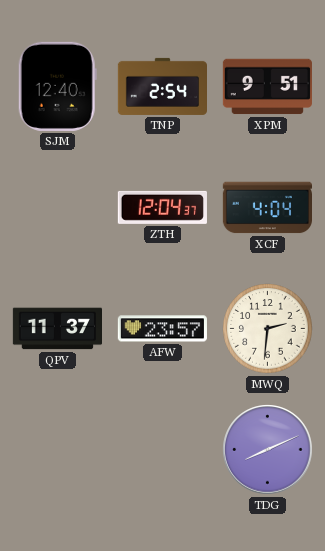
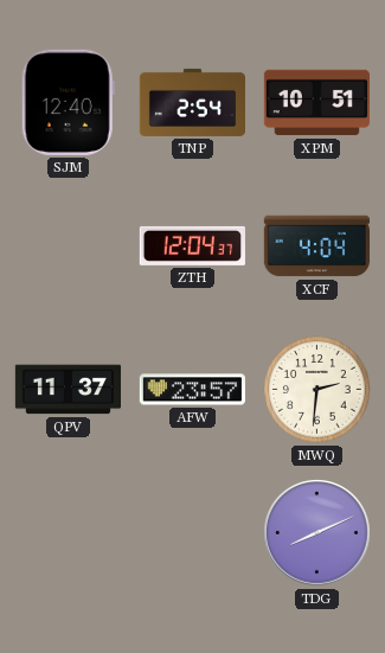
XPM: 9:51 -> 10:51
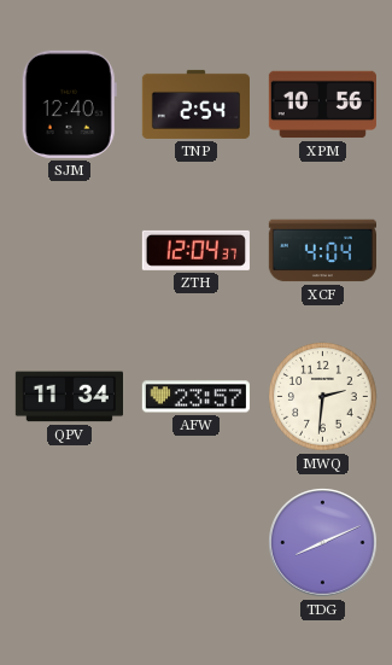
XPM: 10:51 -> 10:56
QPV: 11:37 -> 11:34
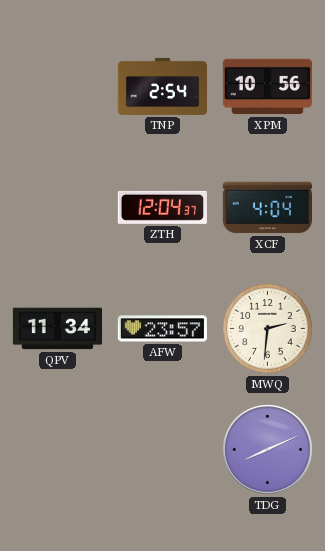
SJM: 12:40 -> none
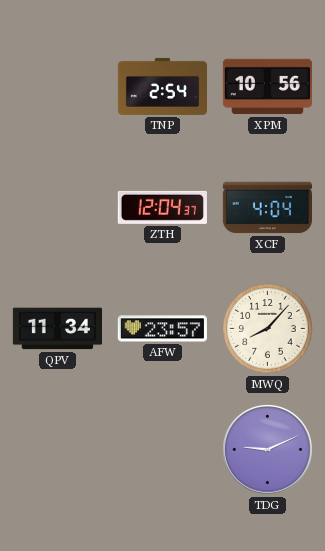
MWQ: 2:31 -> 8:07
TDG: 8:11 -> 9:11
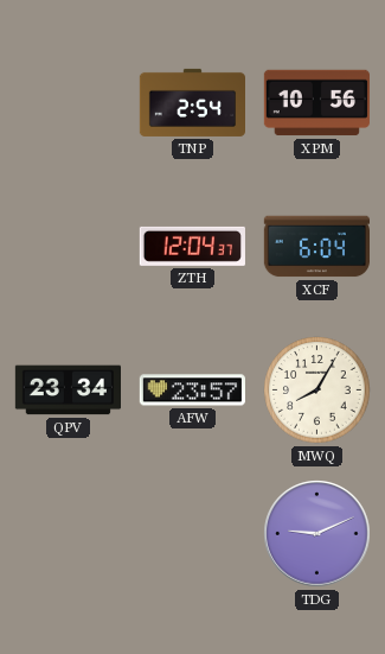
XCF: 4:04 -> 6:04
QPV: 11:34 -> 23:34
MWQ: 8:07 -> 8:05
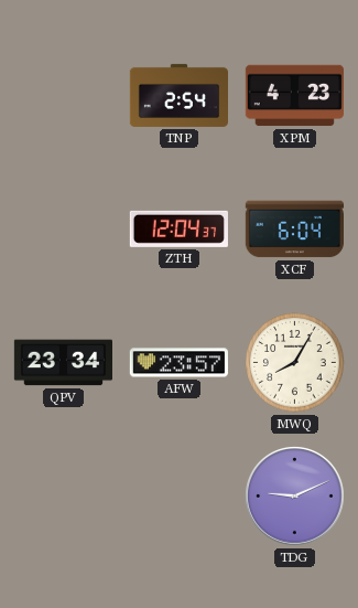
XPM: 10:56 -> 4:23
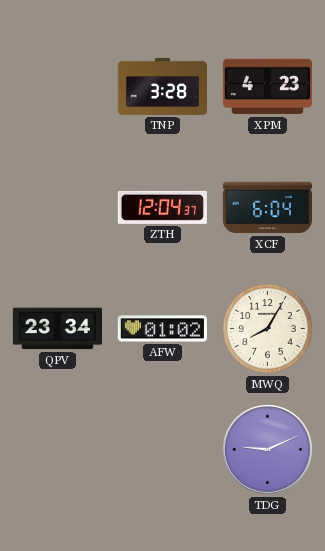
TNP: 2:54 -> 3:28
AFW: 23:57 -> 01:02
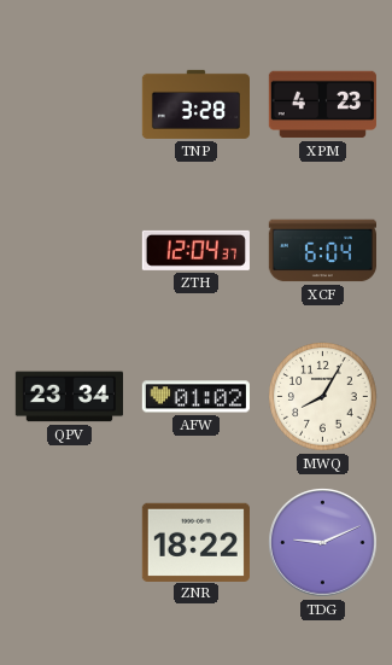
ZNR: none -> 18:22
